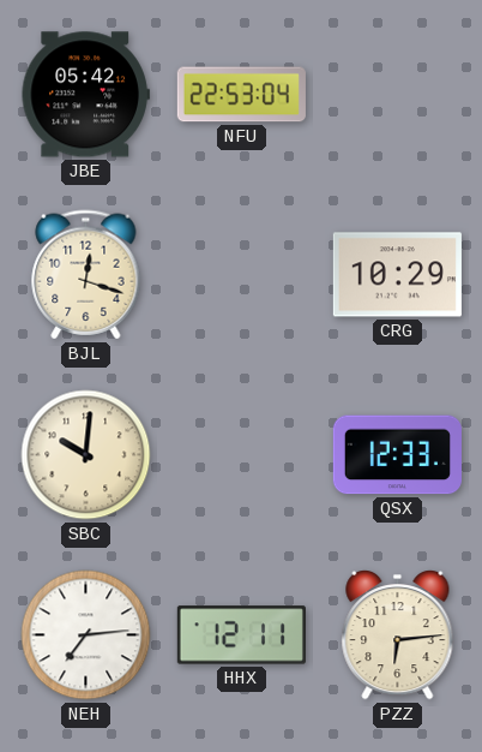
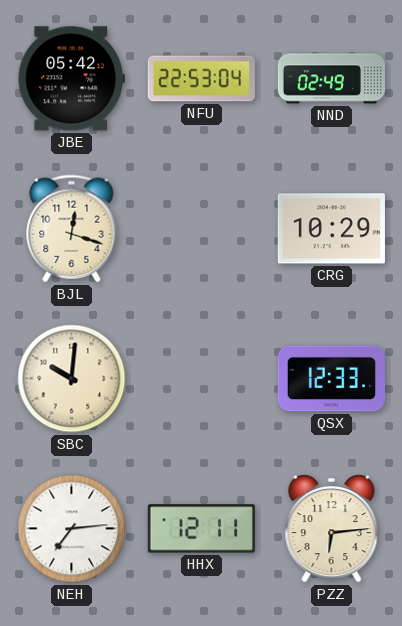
NND: none -> 02:49
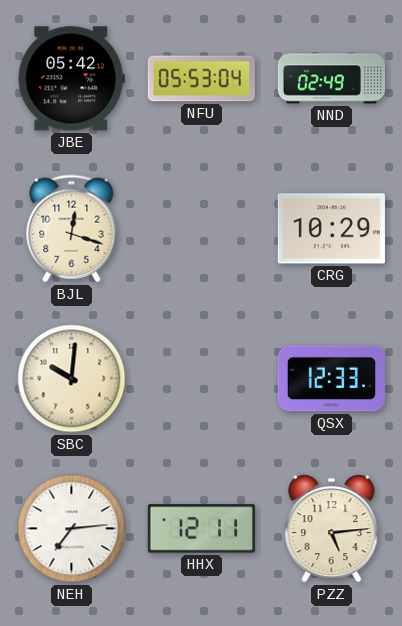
NFU: 22:53 -> 05:53
PZZ: 6:14 -> 5:14
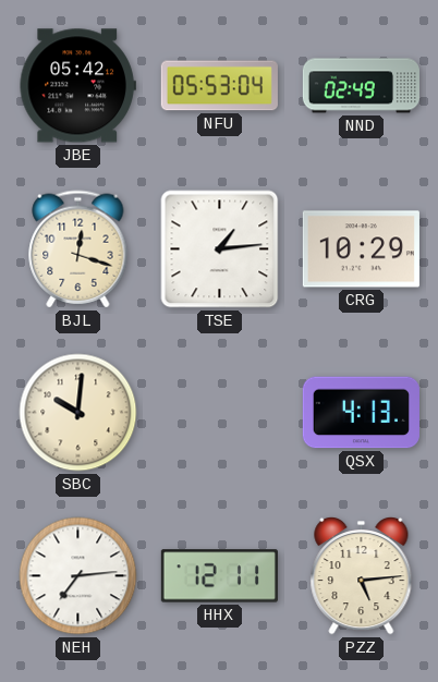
TSE: none -> 1:14
QSX: 12:33 -> 4:13
